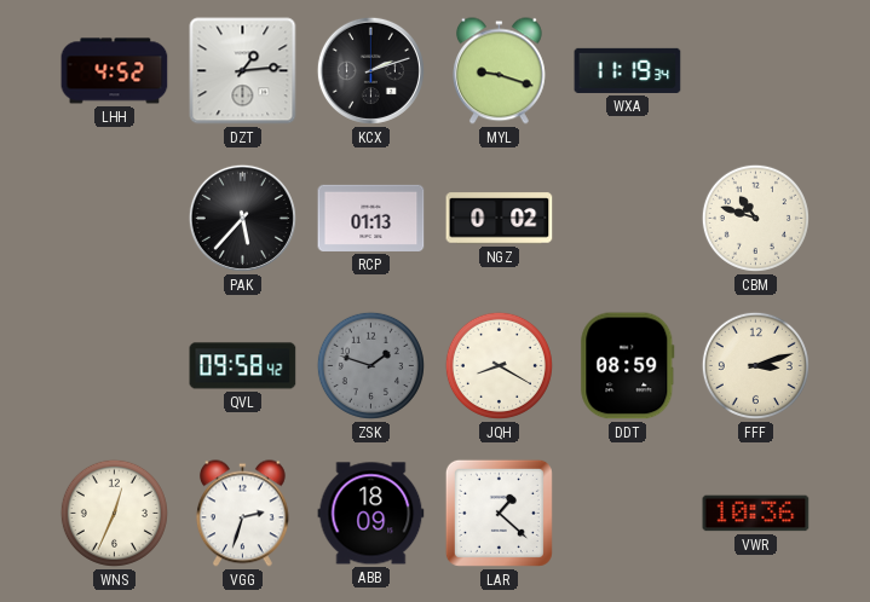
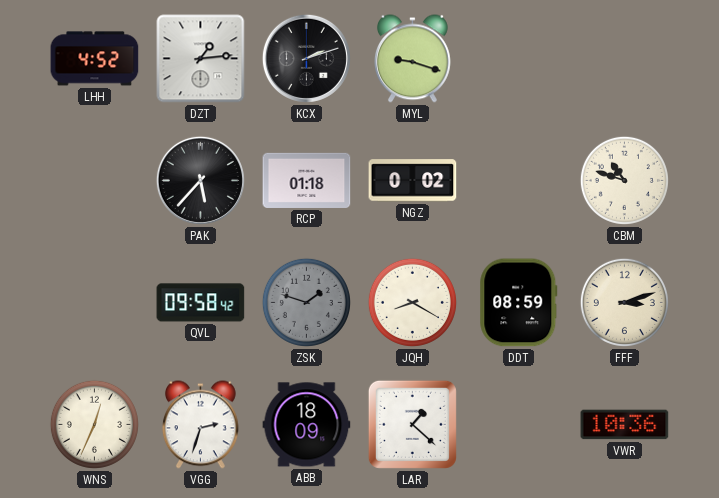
WXA: 11:19 -> none
RCP: 01:13 -> 01:18
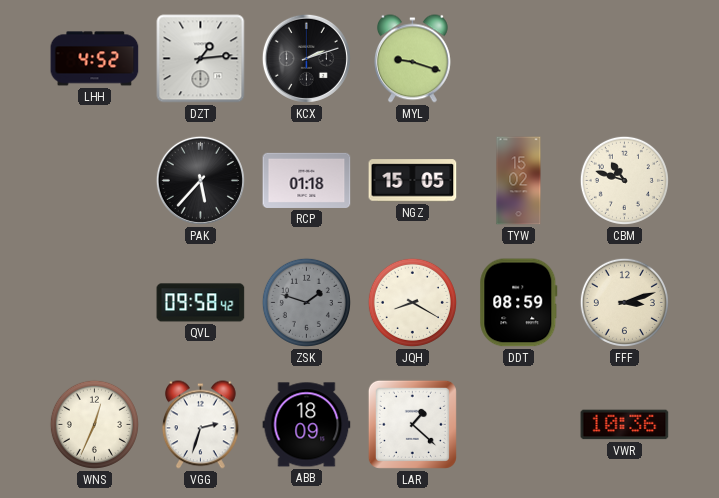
NGZ: 0:02 -> 15:05
TYW: none -> 15:02
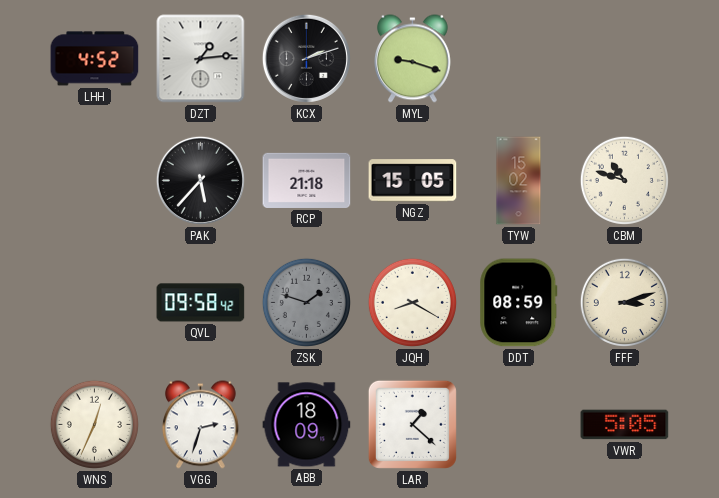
RCP: 01:18 -> 21:18
VWR: 10:36 -> 5:05
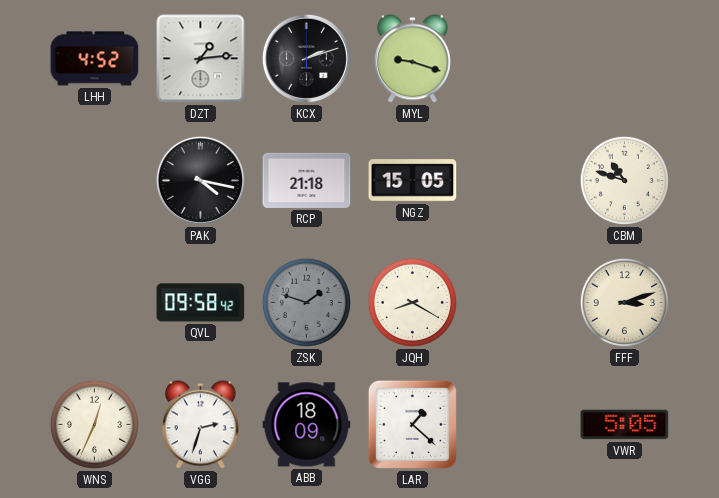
PAK: 5:37 -> 4:17
TYW: 15:02 -> none
DDT: 08:59 -> none
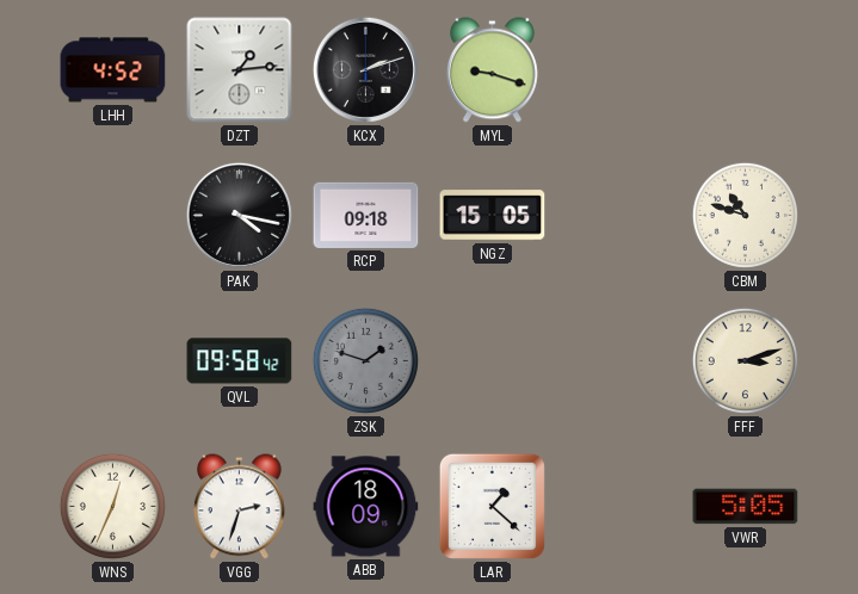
RCP: 21:18 -> 09:18
JQH: 8:20 -> none
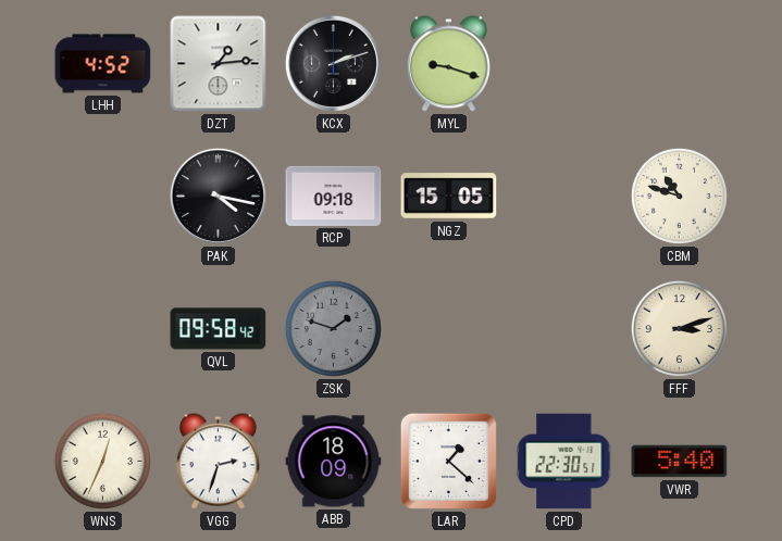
CPD: none -> 22:30
VWR: 5:05 -> 5:40
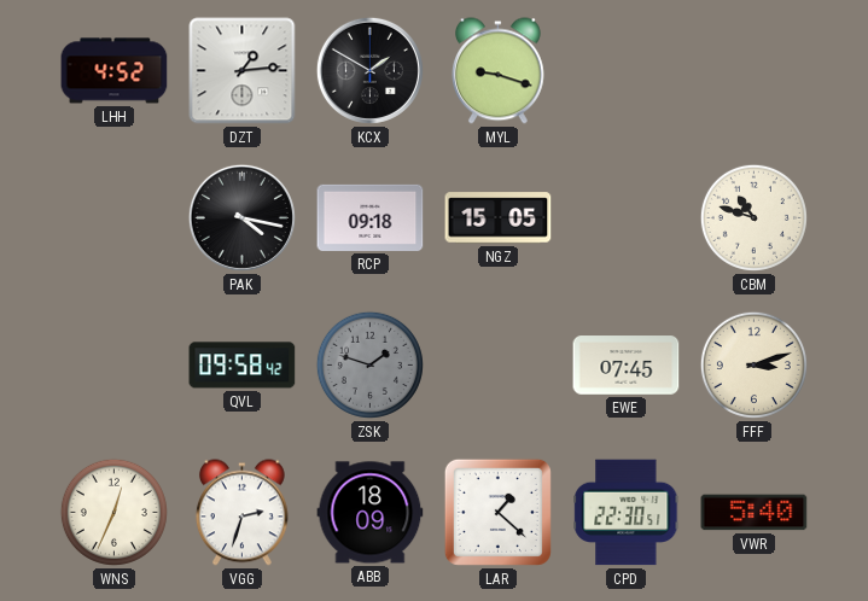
KCX: 2:12 -> 1:50
EWE: none -> 07:45
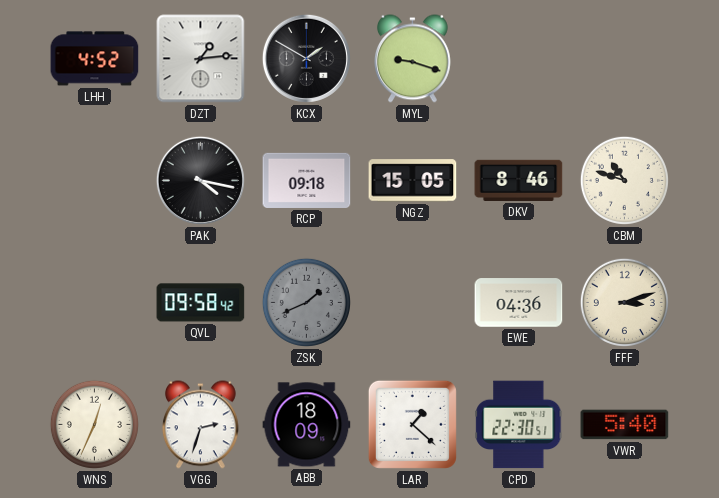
DKV: none -> 8:46
ZSK: 1:48 -> 1:41
EWE: 07:45 -> 04:36
